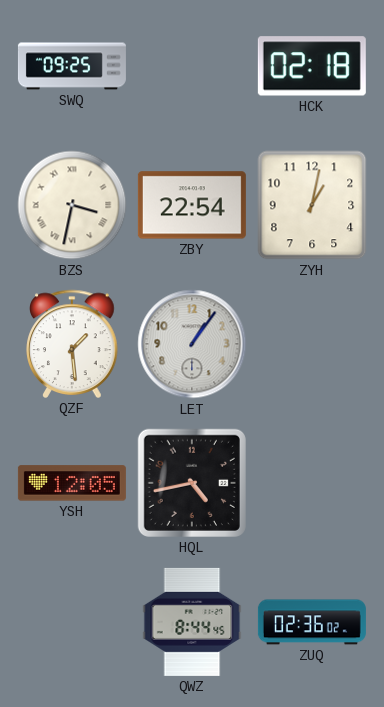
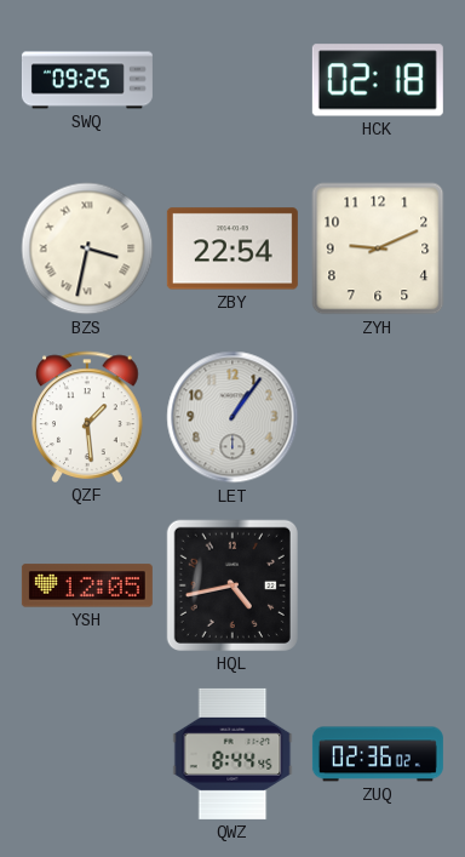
ZYH: 1:02 -> 9:11
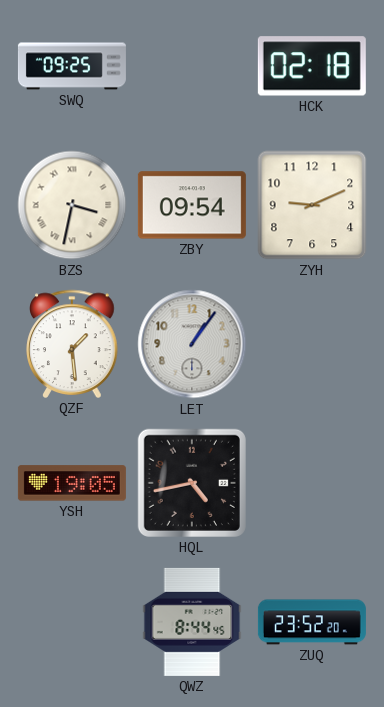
ZBY: 22:54 -> 09:54
YSH: 12:05 -> 19:05
ZUQ: 02:36 -> 23:52
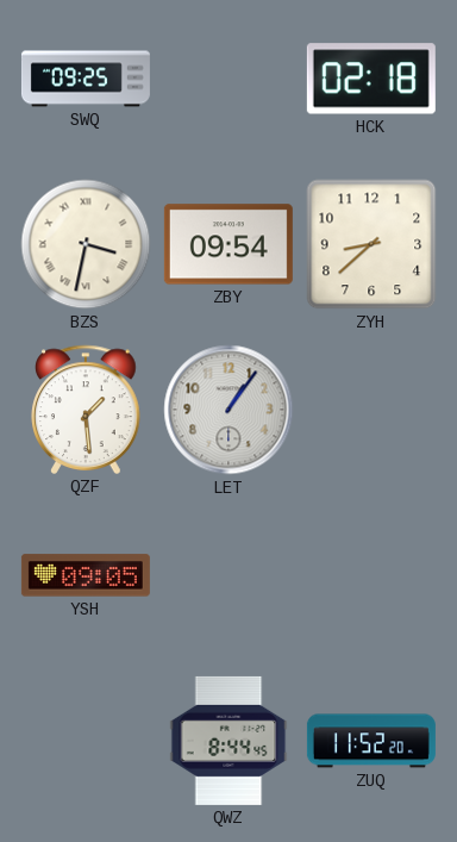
ZYH: 9:11 -> 8:38
YSH: 19:05 -> 09:05
HQL: 4:43 -> none
ZUQ: 23:52 -> 11:52
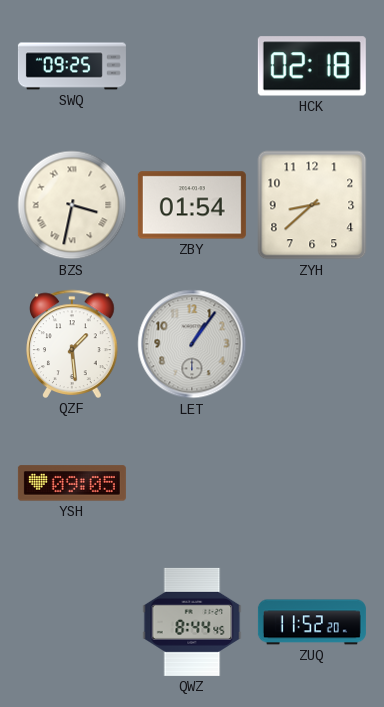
ZBY: 09:54 -> 01:54
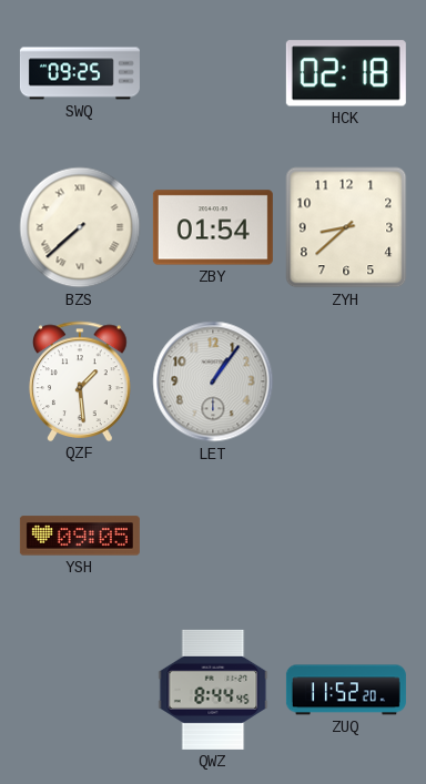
BZS: 3:32 -> 7:38
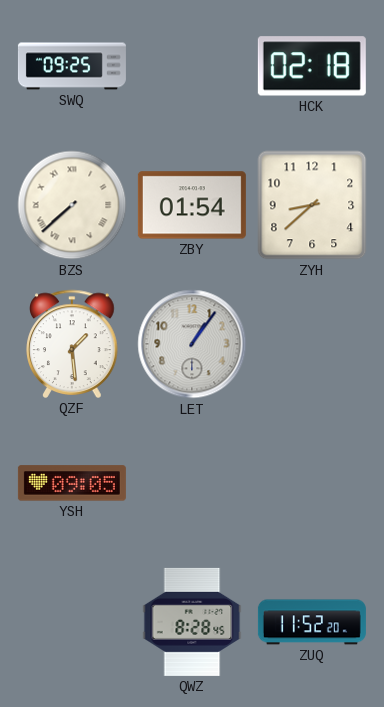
QWZ: 8:44 -> 8:28
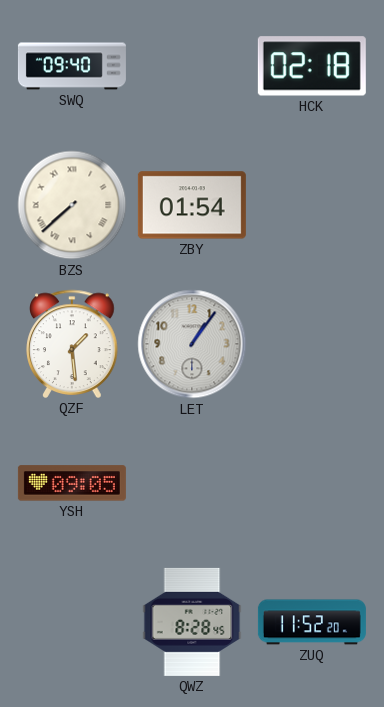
SWQ: 09:25 -> 09:40
ZYH: 8:38 -> none
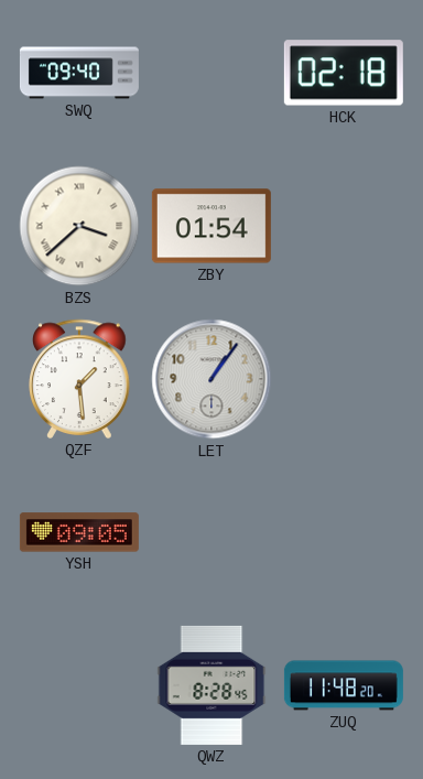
BZS: 7:38 -> 3:38
ZUQ: 11:52 -> 11:48
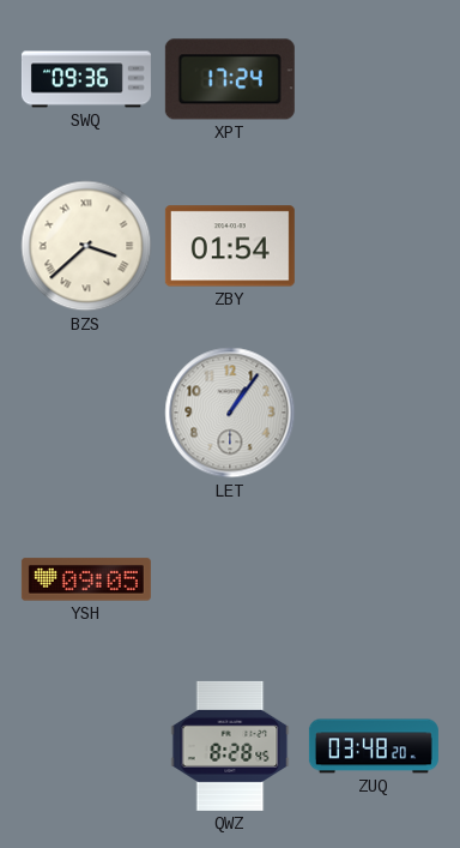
SWQ: 09:40 -> 09:36
XPT: none -> 17:24
HCK: 02:18 -> none
QZF: 1:29 -> none
ZUQ: 11:48 -> 03:48
